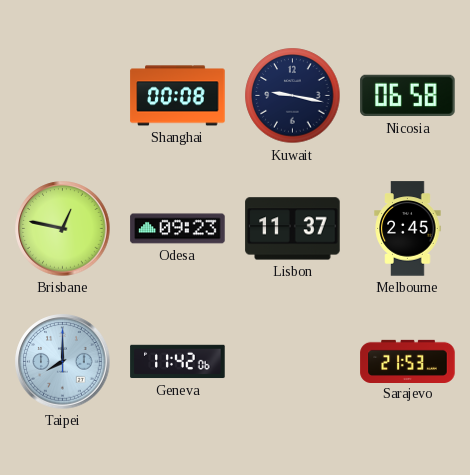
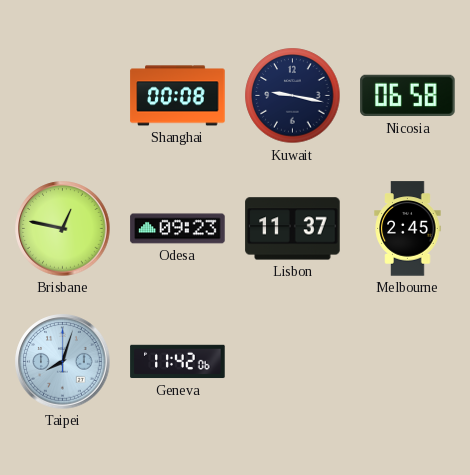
Taipei: 8:00 -> 8:03
Sarajevo: 21:53 -> none
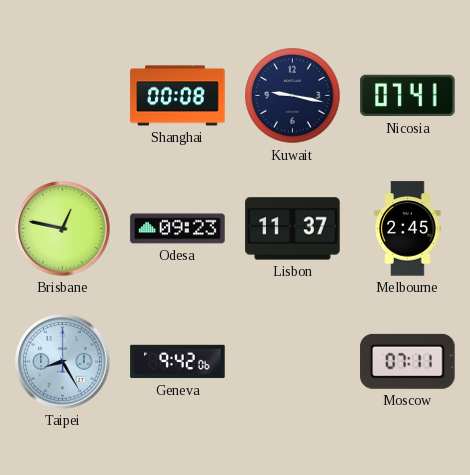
Nicosia: 06:58 -> 07:41
Taipei: 8:03 -> 8:25
Geneva: 11:42 -> 9:42
Moscow: none -> 07:11
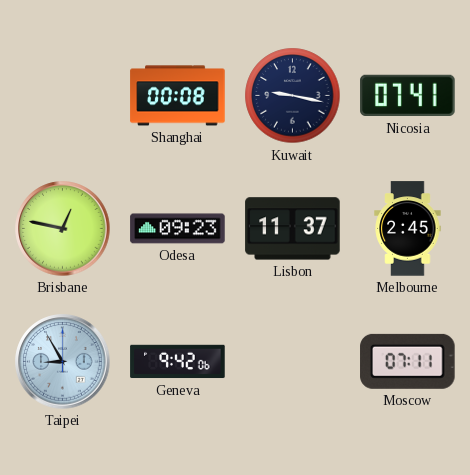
Taipei: 8:25 -> 8:55
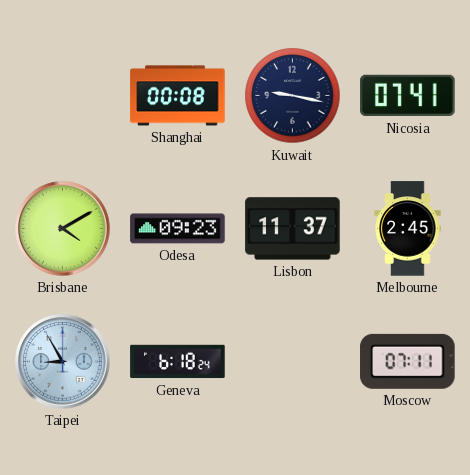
Brisbane: 12:47 -> 4:10
Geneva: 9:42 -> 6:18
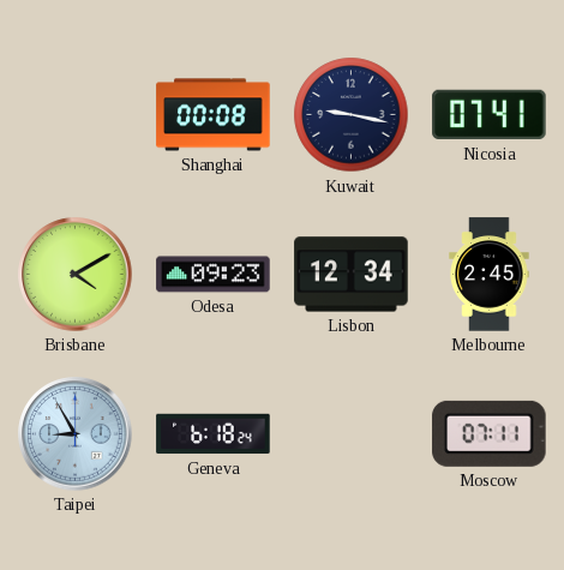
Lisbon: 11:37 -> 12:34
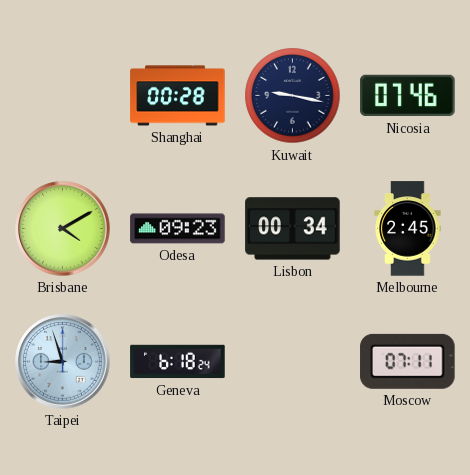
Shanghai: 00:08 -> 00:28
Nicosia: 07:41 -> 07:46
Lisbon: 12:34 -> 00:34
Taipei: 8:55 -> 8:57
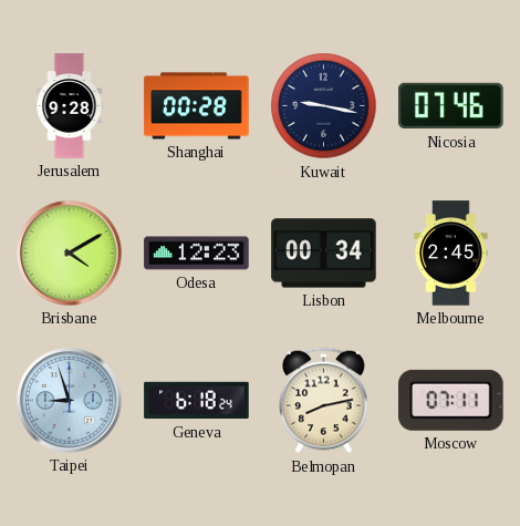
Jerusalem: none -> 9:28
Odesa: 09:23 -> 12:23
Belmopan: none -> 8:13
